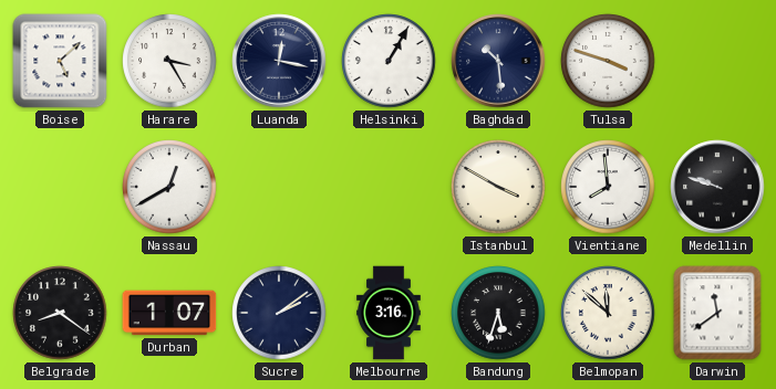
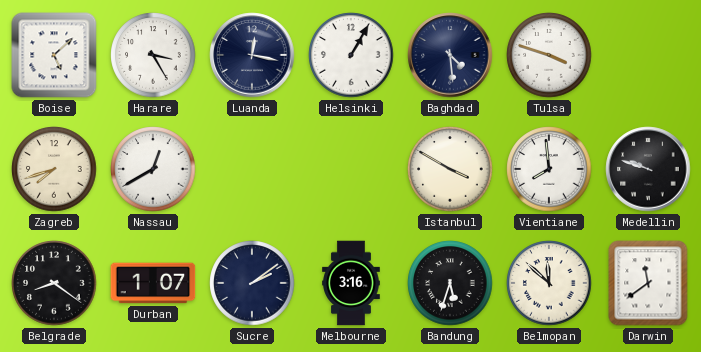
Baghdad: 10:29 -> 4:29
Zagreb: none -> 7:42
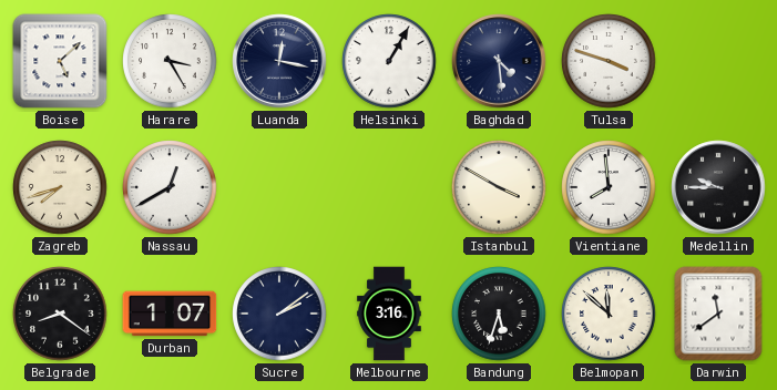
Medellin: 9:48 -> 9:45
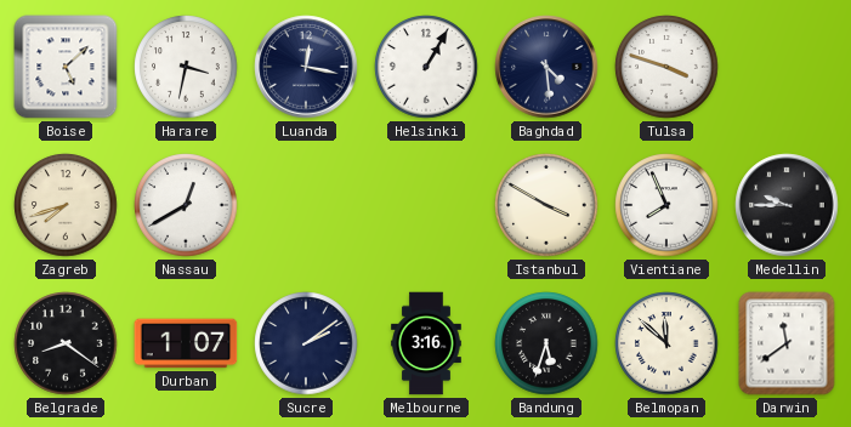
Harare: 3:25 -> 3:32
Vientiane: 7:59 -> 7:56
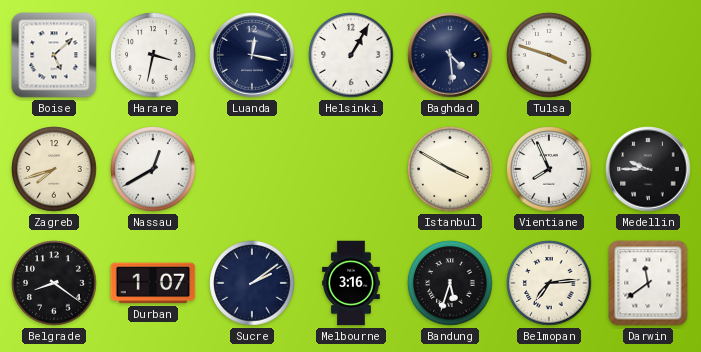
Belmopan: 11:52 -> 7:14
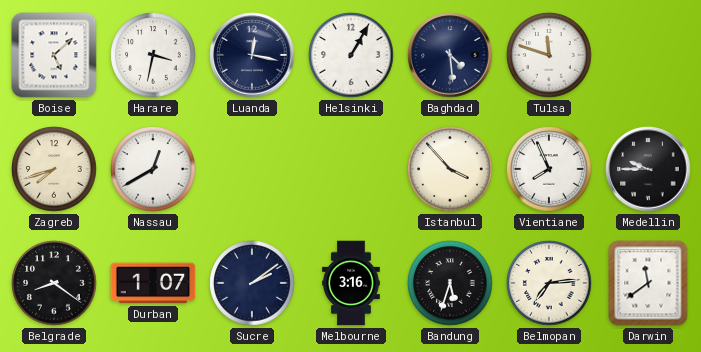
Tulsa: 3:48 -> 11:48
Istanbul: 3:50 -> 3:53
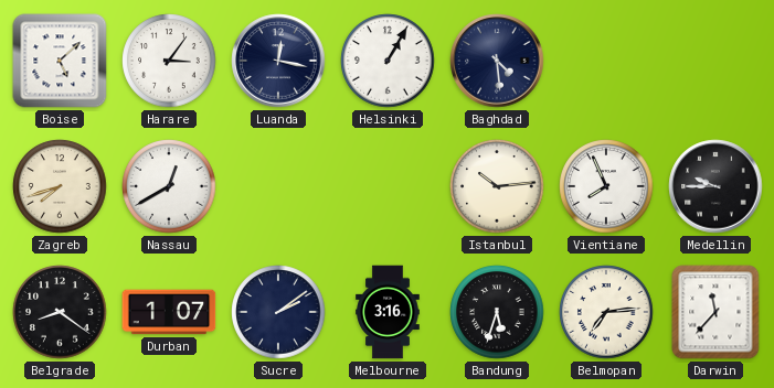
Harare: 3:32 -> 3:06
Tulsa: 11:48 -> none
Istanbul: 3:53 -> 10:14
Darwin: 11:39 -> 11:37
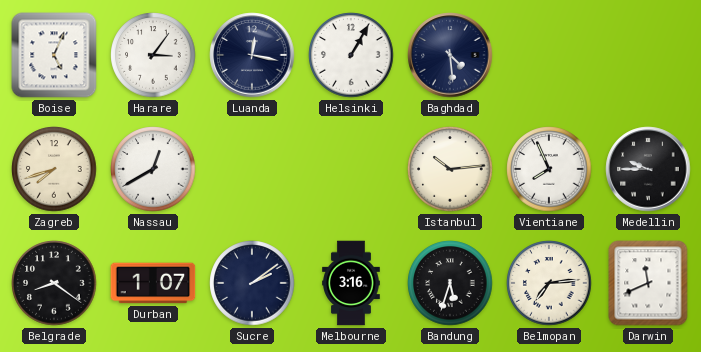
Boise: 5:08 -> 5:04
Darwin: 11:37 -> 11:41
